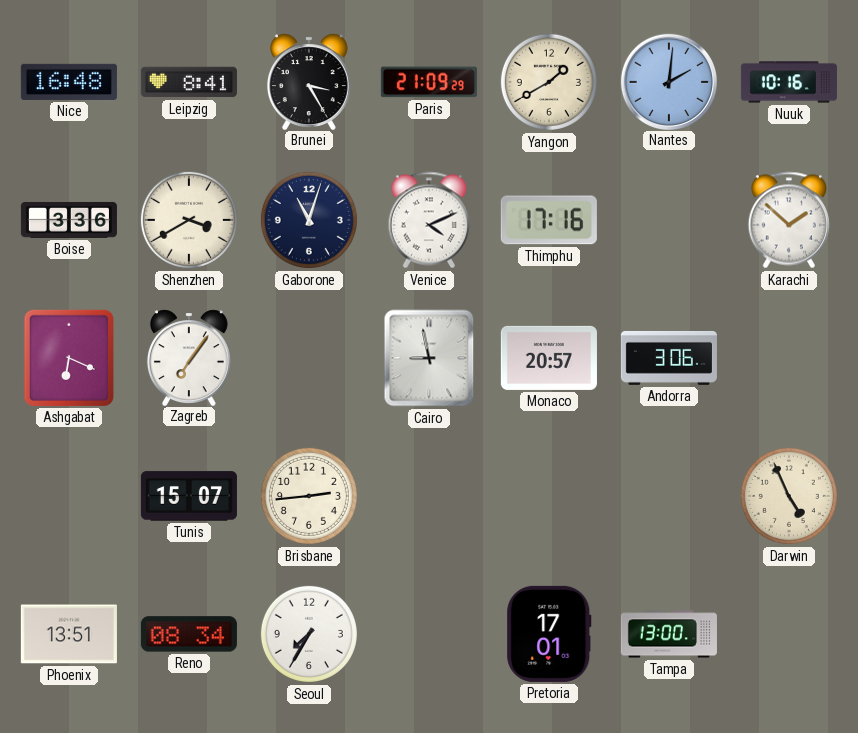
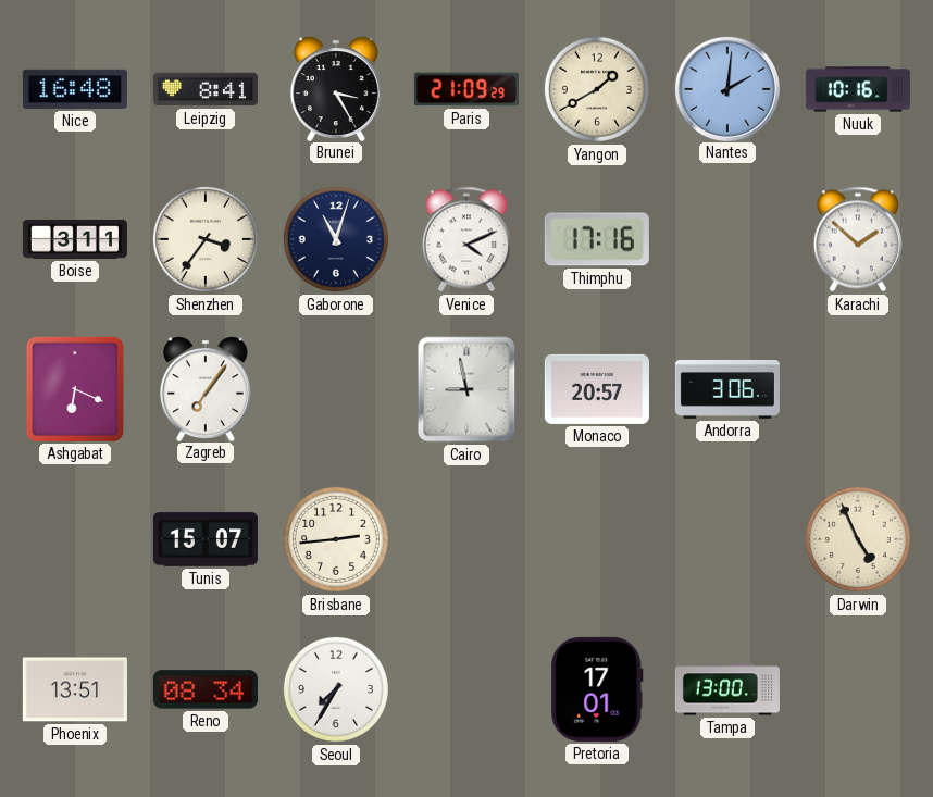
Boise: 3:36 -> 3:11
Shenzhen: 3:40 -> 3:36
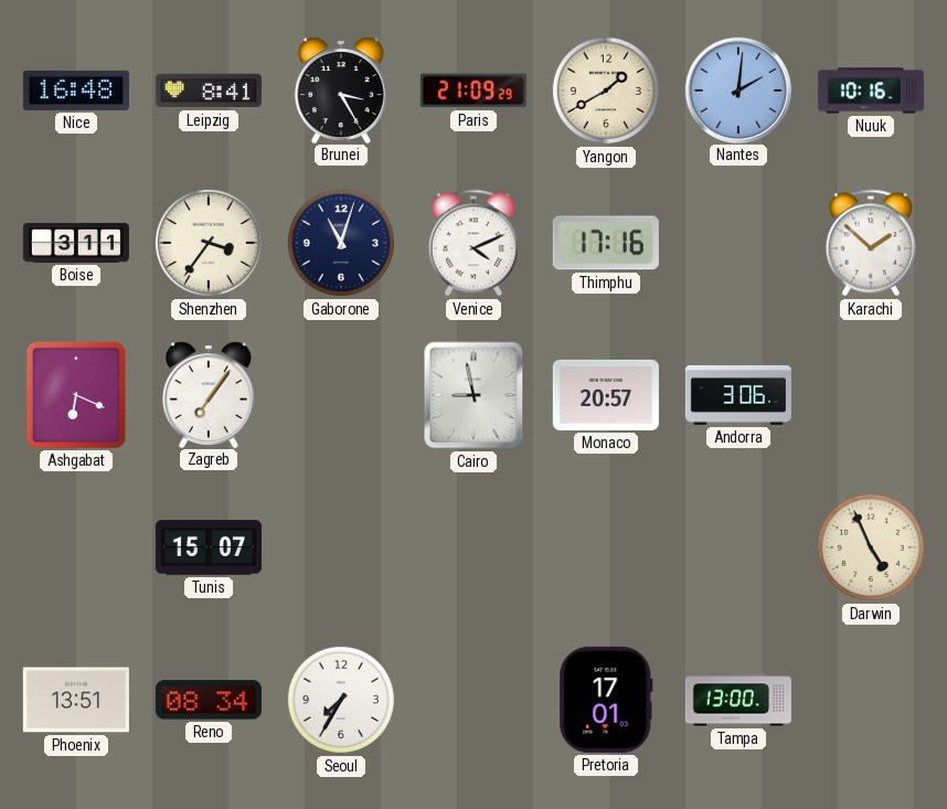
Brisbane: 2:44 -> none
